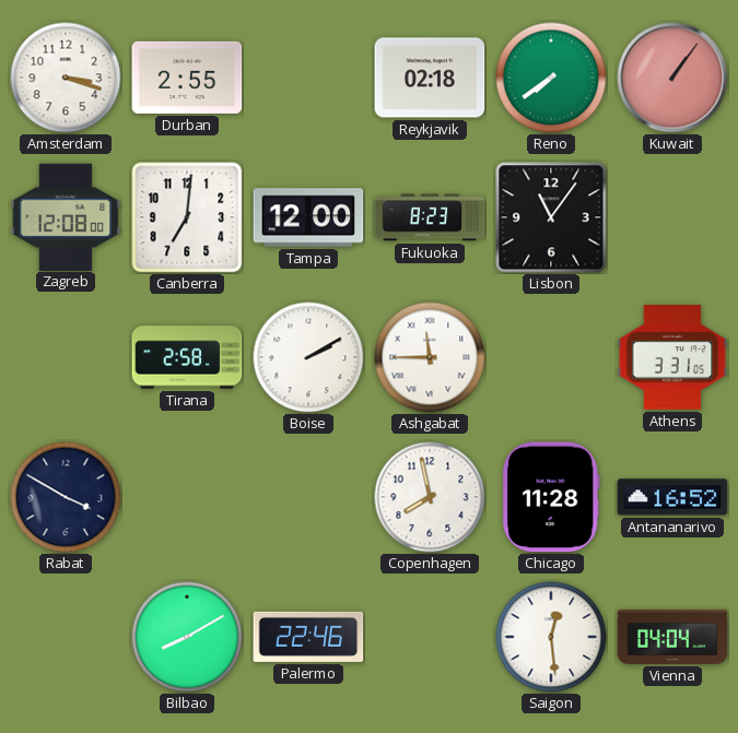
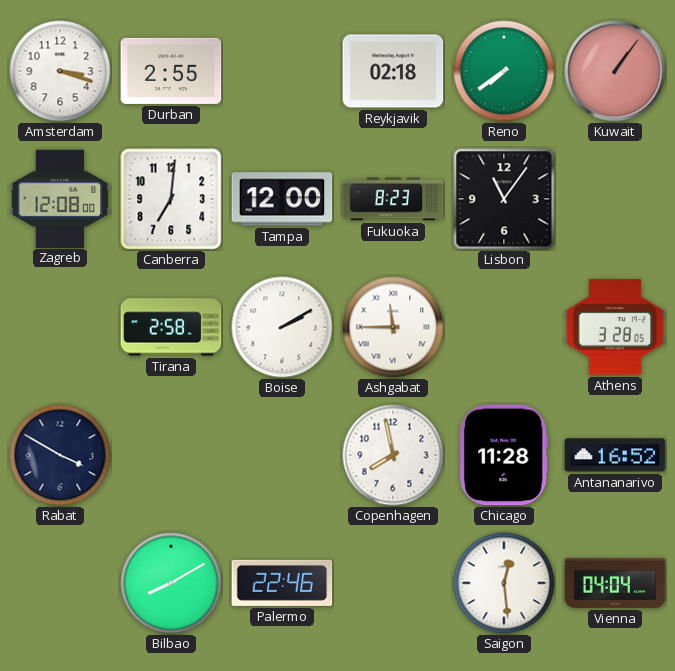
Athens: 3:31 -> 3:28
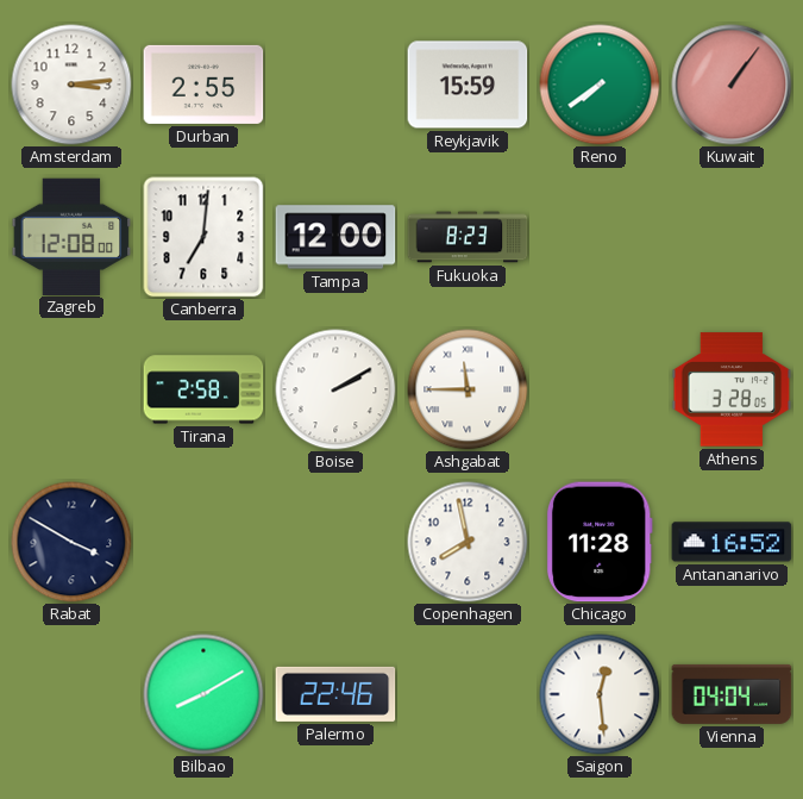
Amsterdam: 3:18 -> 3:14
Reykjavik: 02:18 -> 15:59
Lisbon: 11:06 -> none
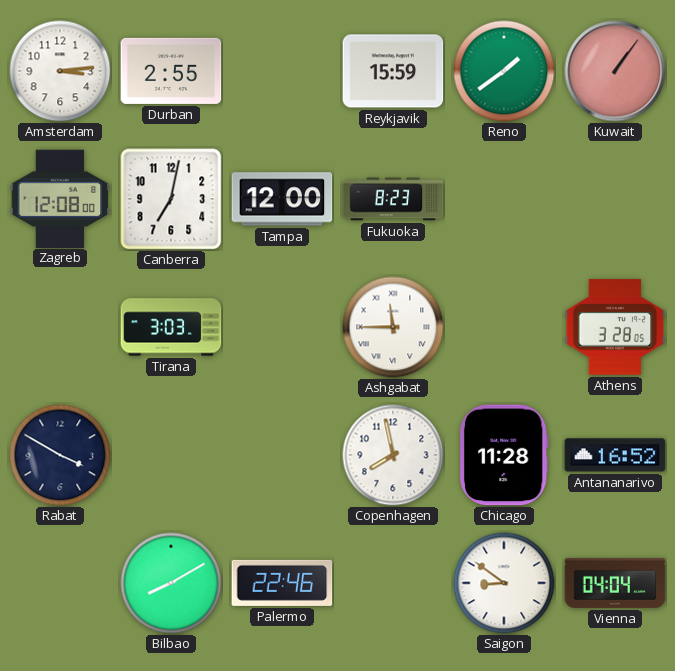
Reno: 7:39 -> 1:39
Canberra: 7:01 -> 7:02
Tirana: 2:58 -> 3:03
Boise: 2:10 -> none
Saigon: 12:29 -> 8:51
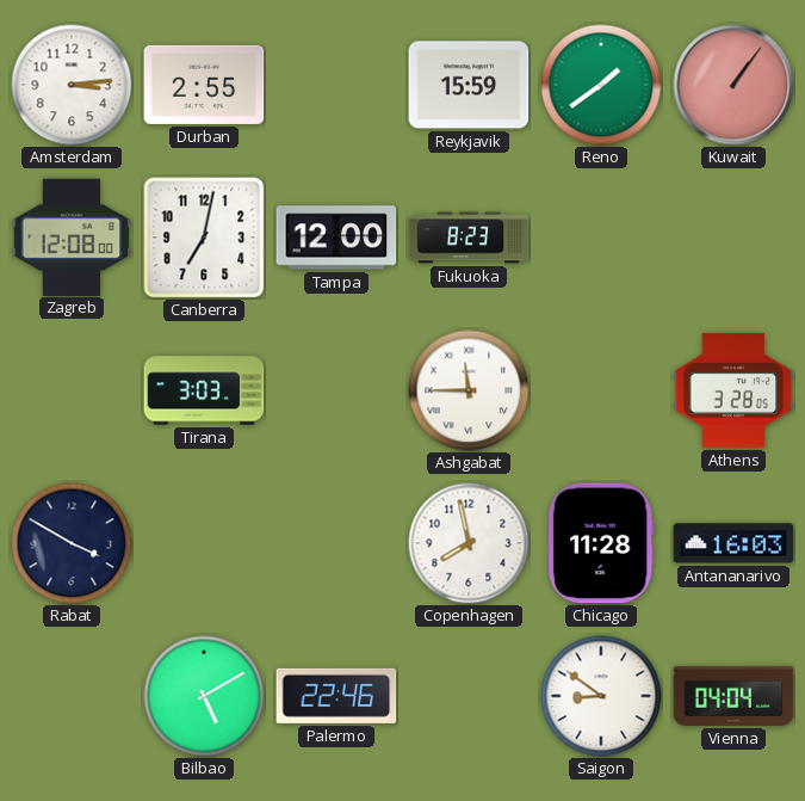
Antananarivo: 16:52 -> 16:03
Bilbao: 8:10 -> 5:10
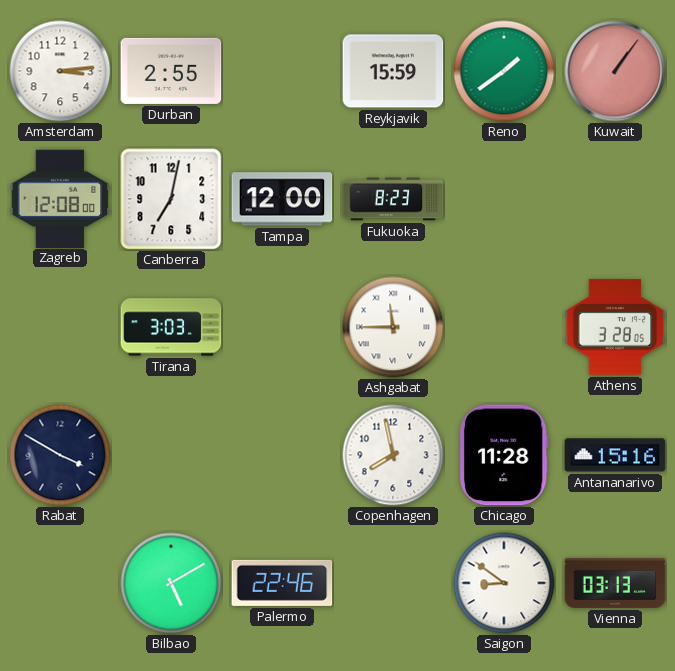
Antananarivo: 16:03 -> 15:16
Vienna: 04:04 -> 03:13
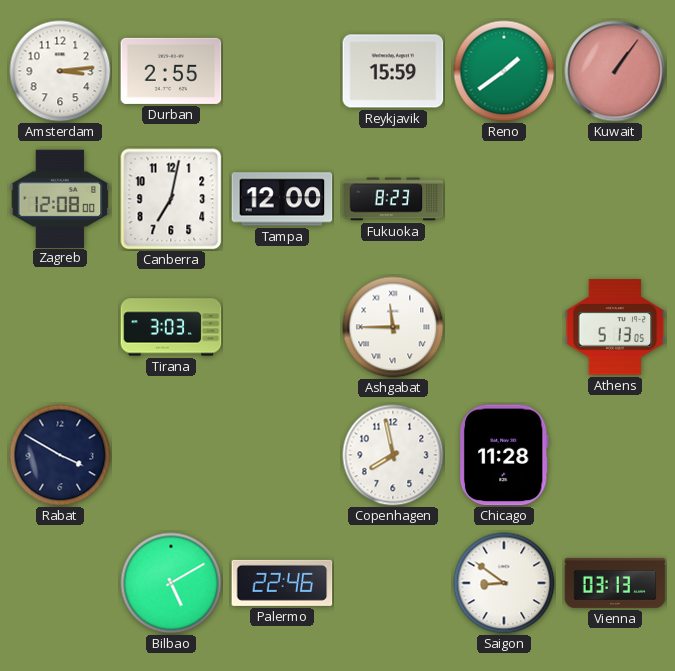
Athens: 3:28 -> 5:13
Antananarivo: 15:16 -> none
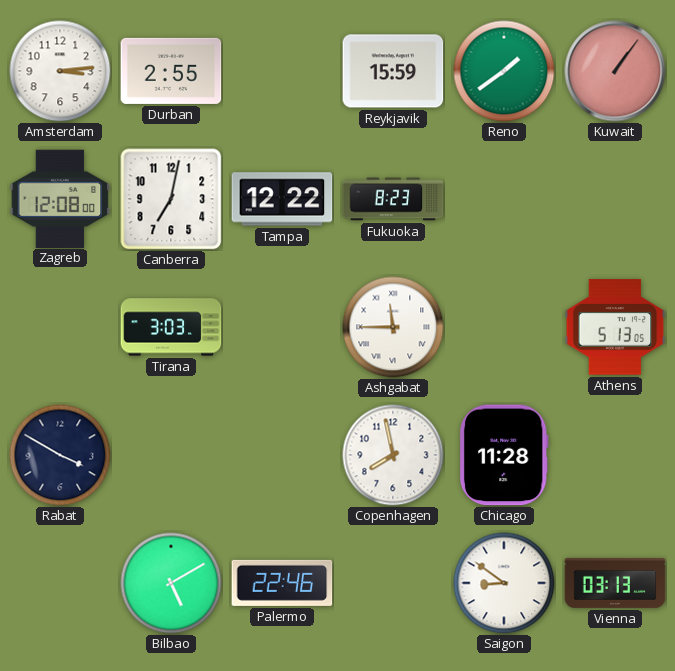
Tampa: 12:00 -> 12:22
